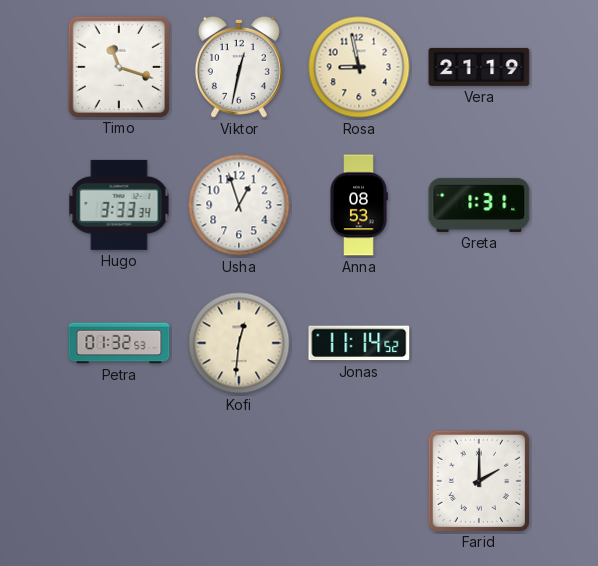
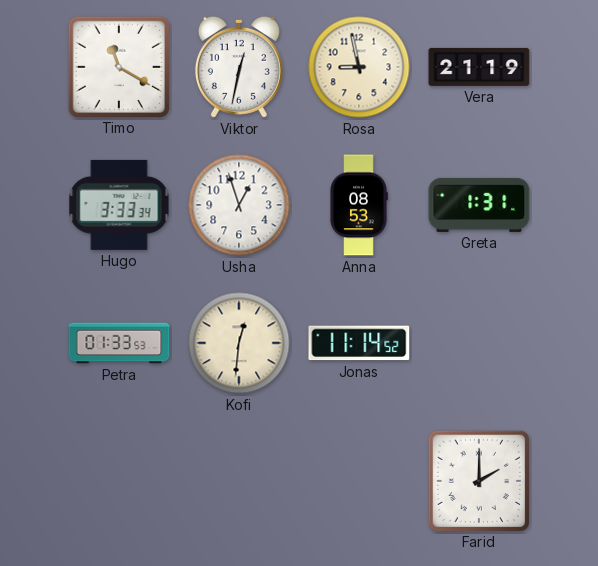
Timo: 11:18 -> 11:20
Petra: 01:32 -> 01:33
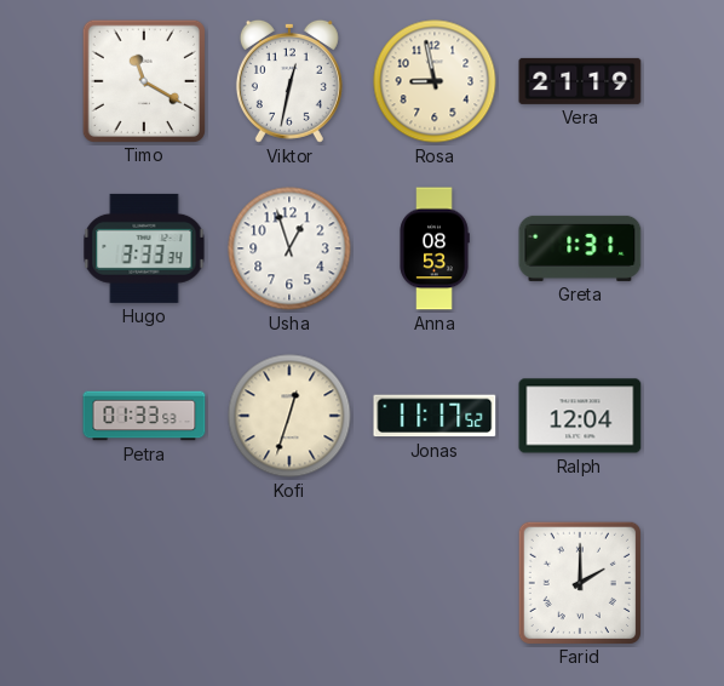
Kofi: 12:31 -> 12:33
Jonas: 11:14 -> 11:17
Ralph: none -> 12:04
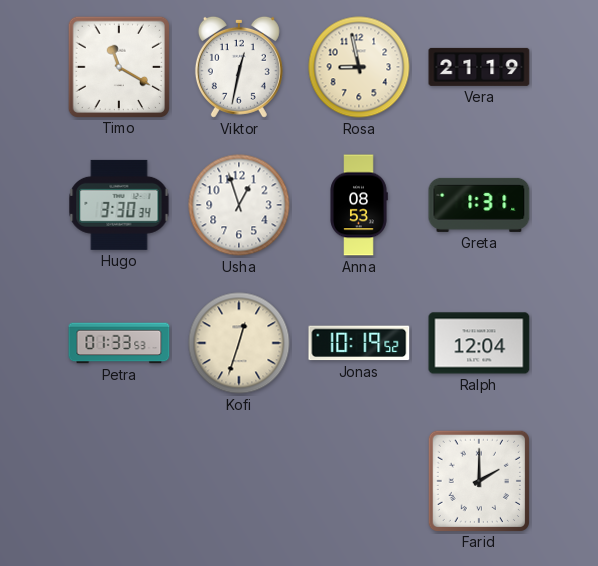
Hugo: 3:33 -> 3:30
Jonas: 11:17 -> 10:19
